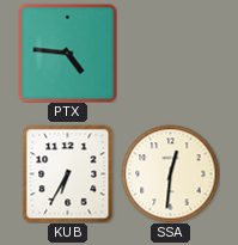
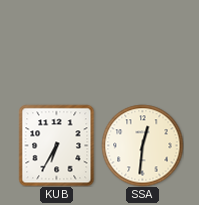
PTX: 4:46 -> none
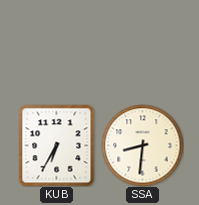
SSA: 12:31 -> 8:31
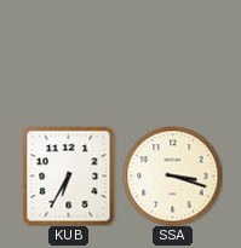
SSA: 8:31 -> 3:18
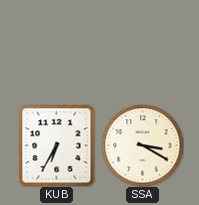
SSA: 3:18 -> 3:20
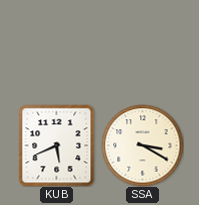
KUB: 6:35 -> 5:41
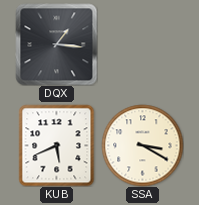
DQX: none -> 1:16
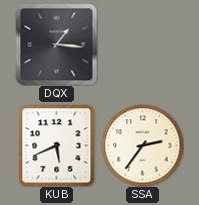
SSA: 3:20 -> 2:36
